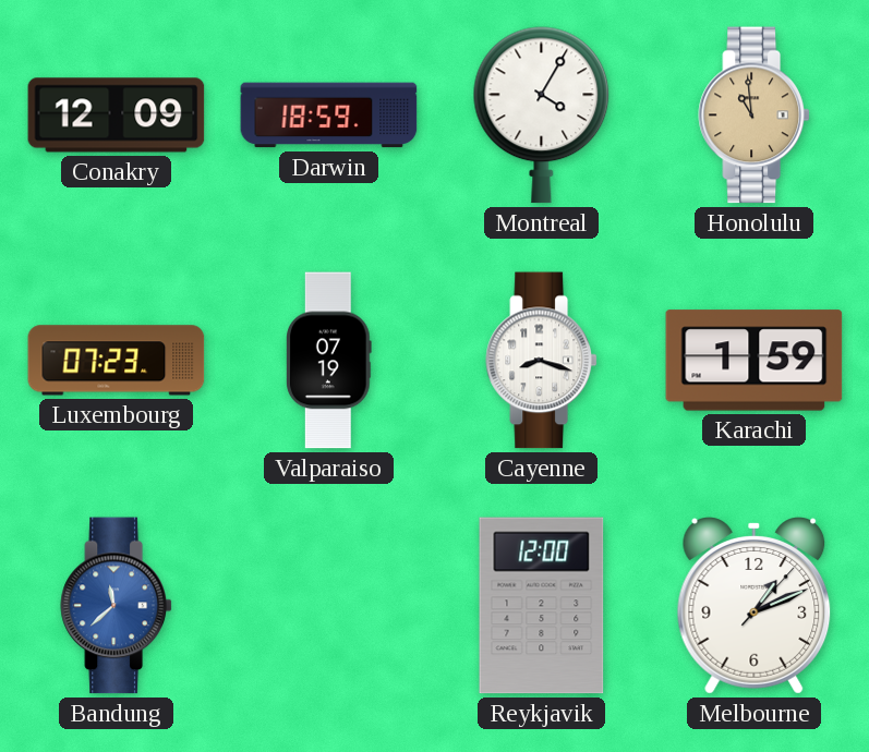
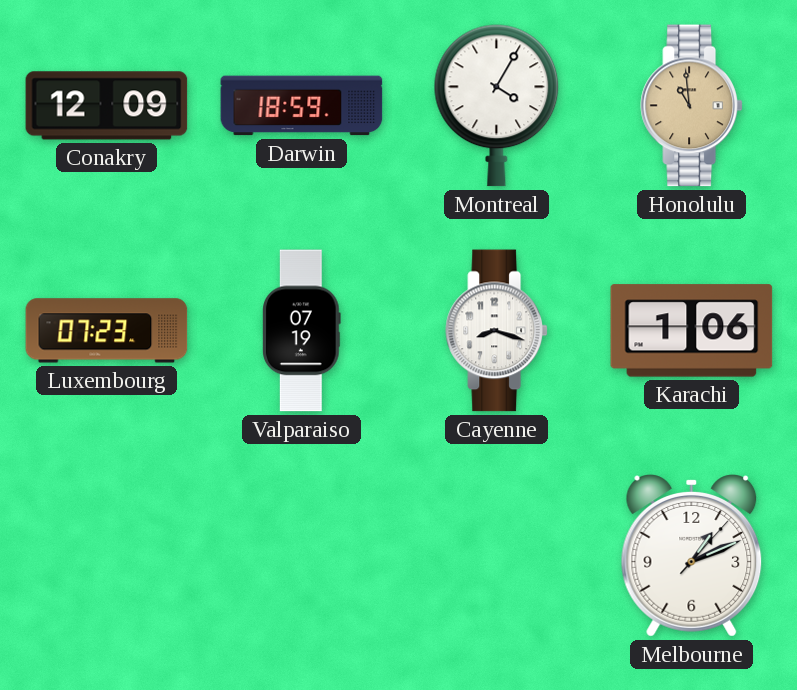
Karachi: 1:59 -> 1:06
Bandung: 11:38 -> none
Reykjavik: 12:00 -> none
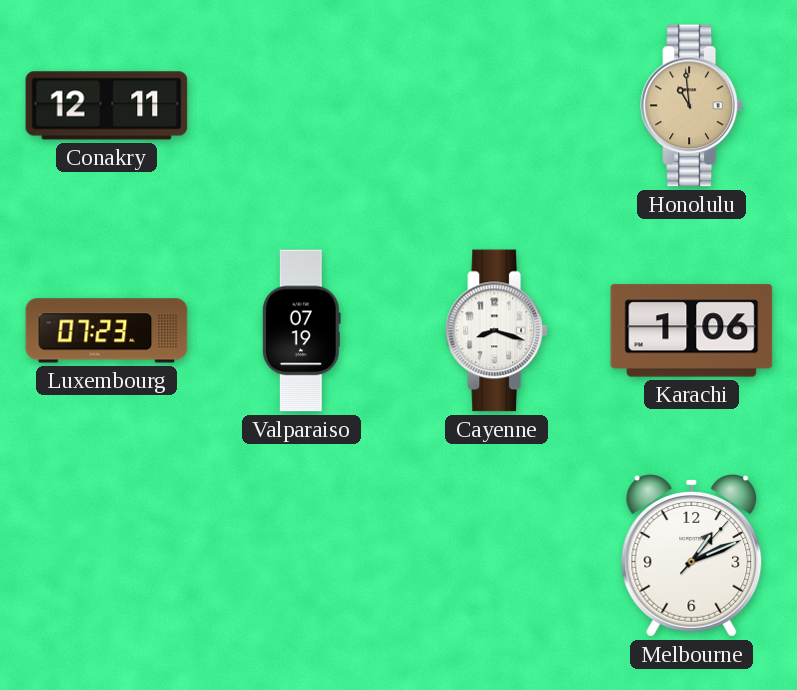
Conakry: 12:09 -> 12:11
Darwin: 18:59 -> none
Montreal: 4:05 -> none
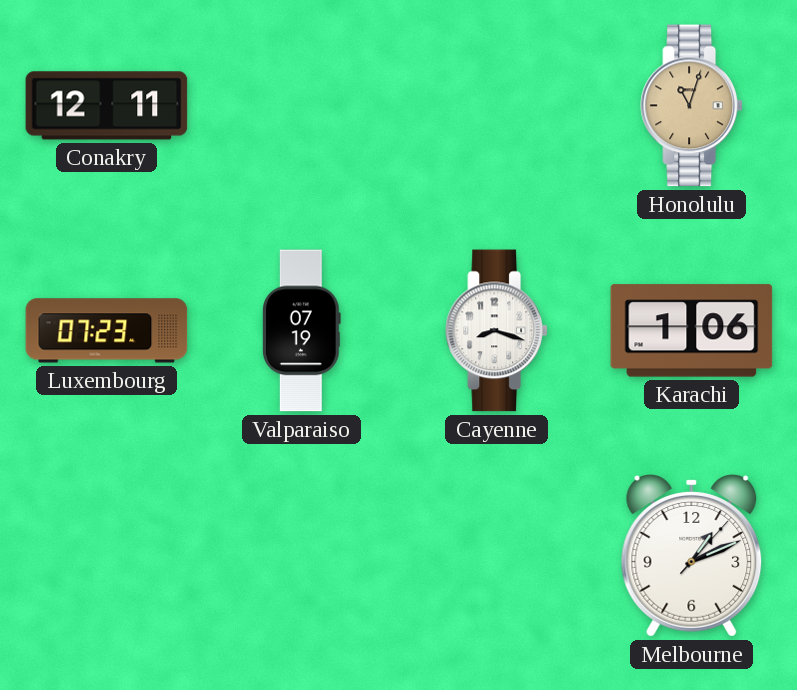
Honolulu: 10:59 -> 11:03
